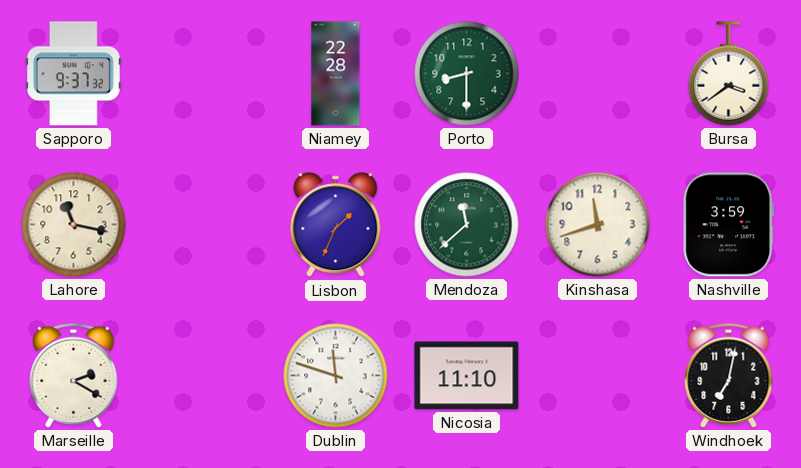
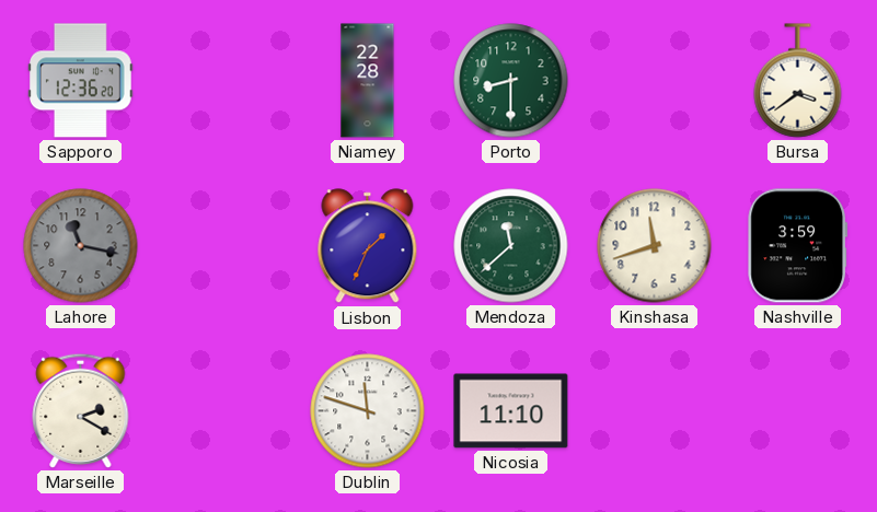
Sapporo: 9:37 -> 12:36
Lahore dial: cream -> grey
Windhoek: 7:02 -> none
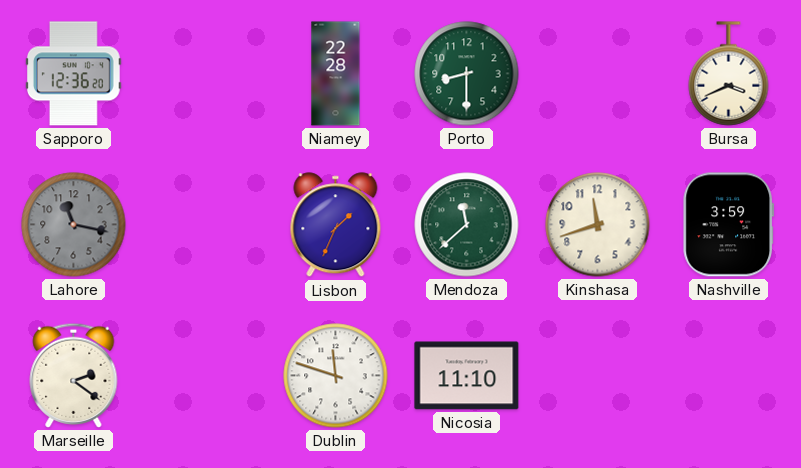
Bursa: 3:39 -> 3:41
Marseille: 2:20 -> 2:21
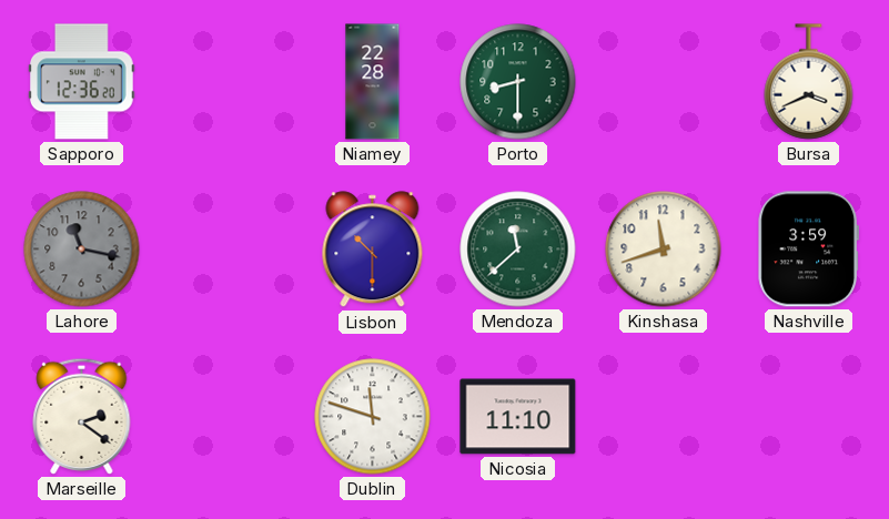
Lisbon: 1:34 -> 10:30
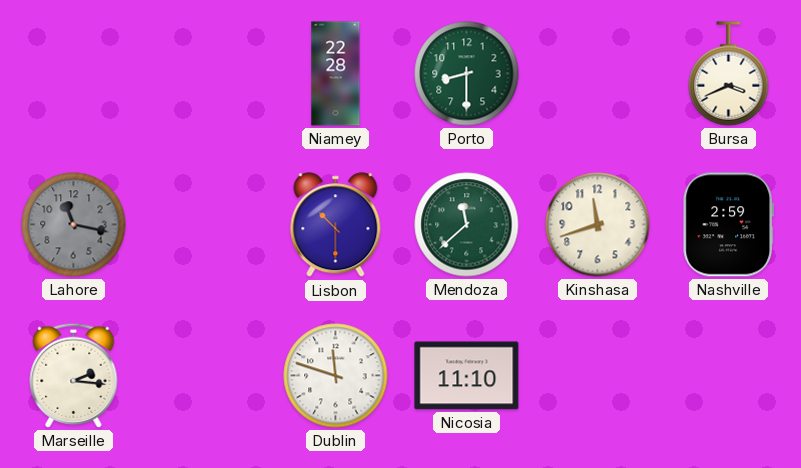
Sapporo: 12:36 -> none
Nashville: 3:59 -> 2:59
Marseille: 2:21 -> 2:16
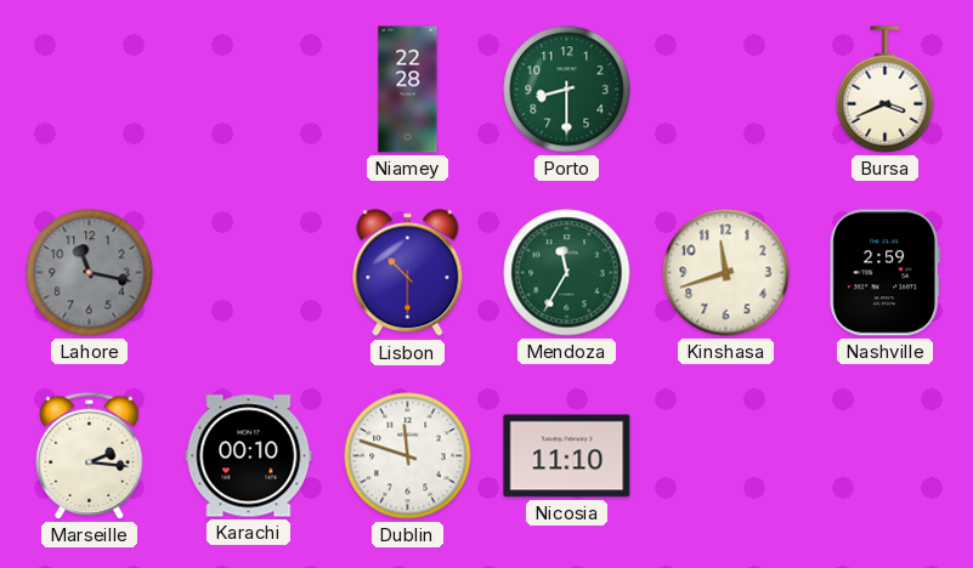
Mendoza: 11:38 -> 11:35
Karachi: none -> 00:10
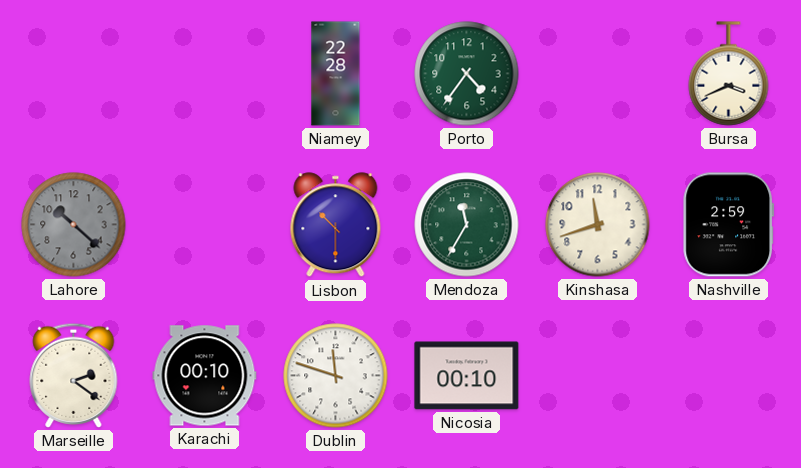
Porto: 8:30 -> 4:36
Lahore: 11:17 -> 10:22
Marseille: 2:16 -> 2:21
Nicosia: 11:10 -> 00:10
